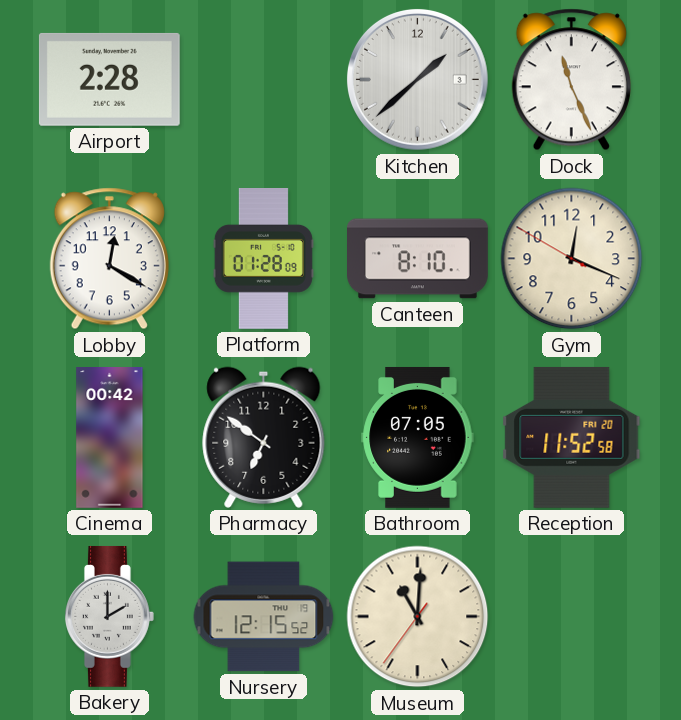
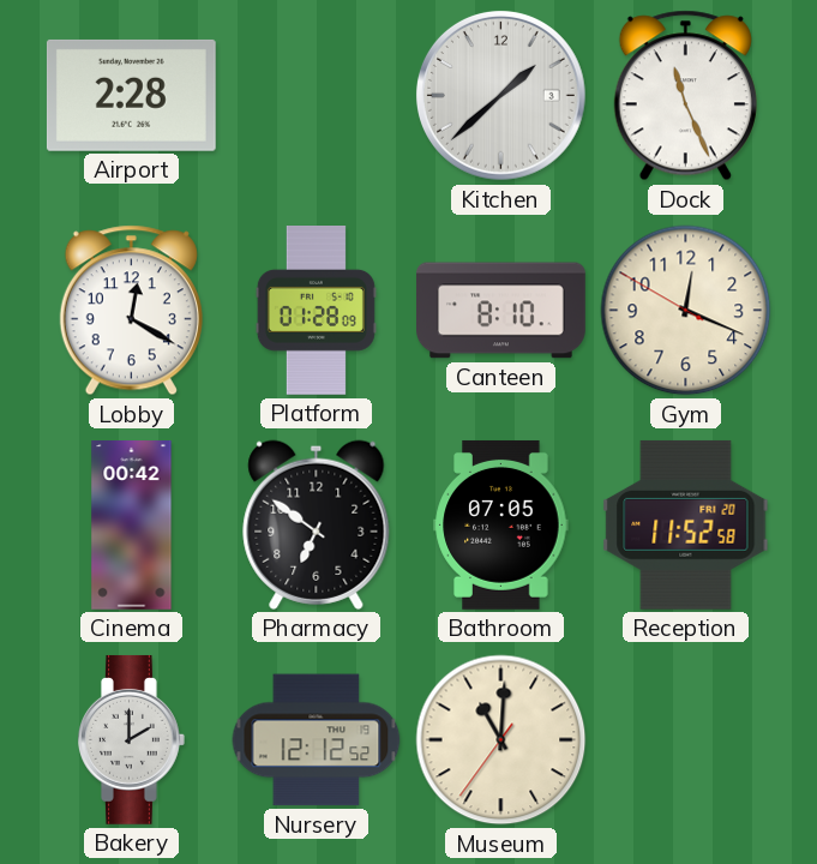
Nursery: 12:15 -> 12:12
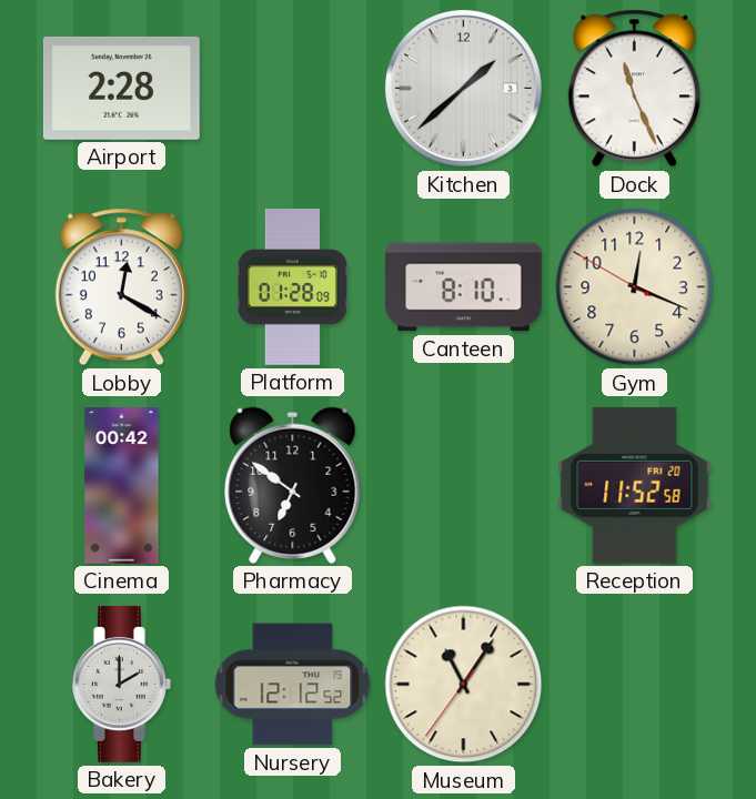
Bathroom: 07:05 -> none
Museum: 11:00 -> 11:05
